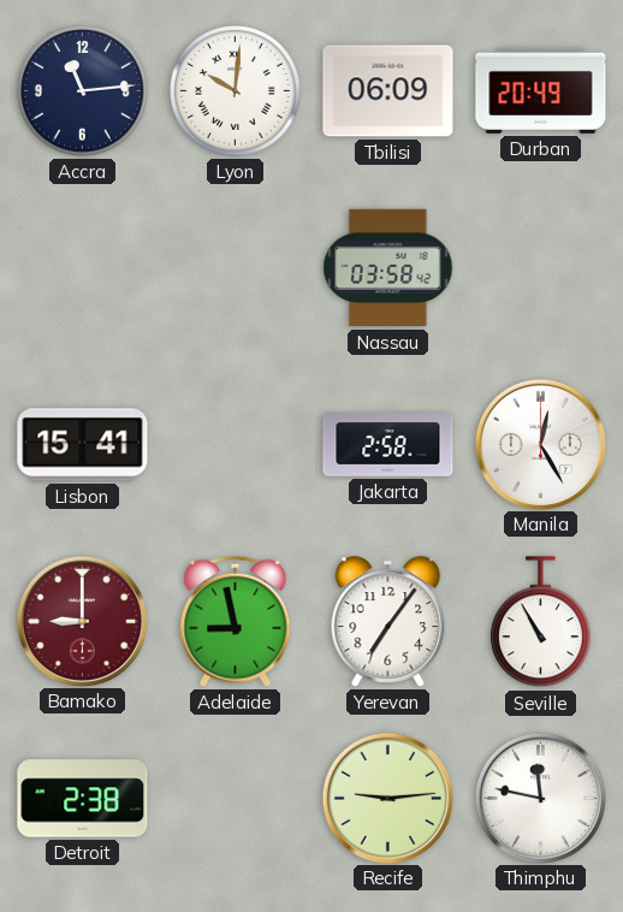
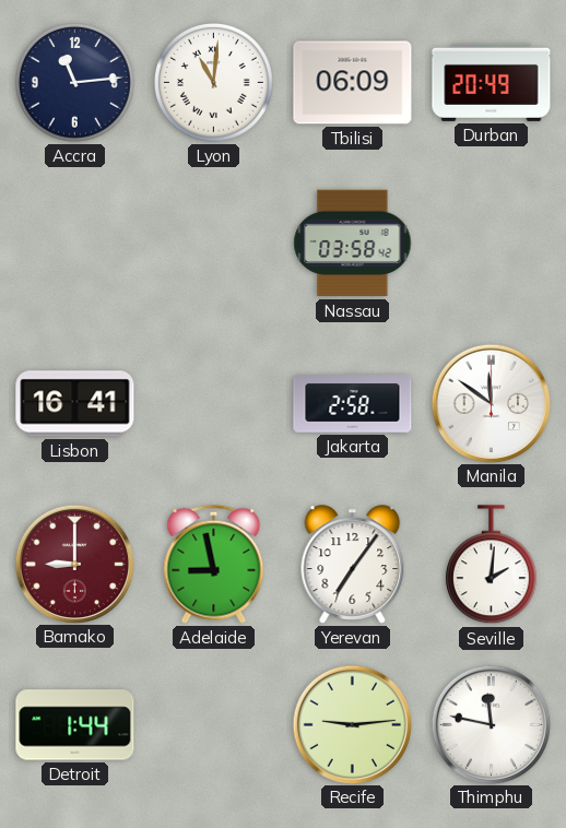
Lyon: 10:01 -> 11:01
Lisbon: 15:41 -> 16:41
Manila: 12:25 -> 11:51
Seville: 10:55 -> 2:01
Detroit: 2:38 -> 1:44
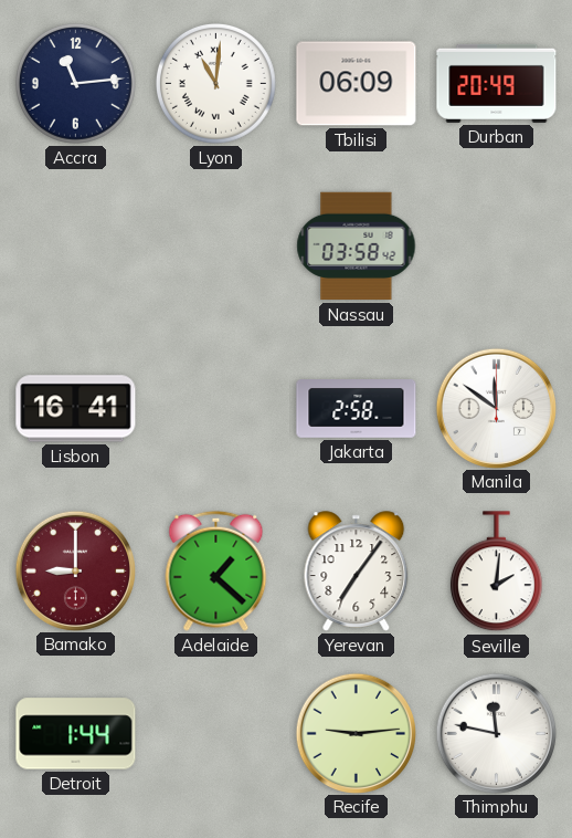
Adelaide: 8:58 -> 1:22
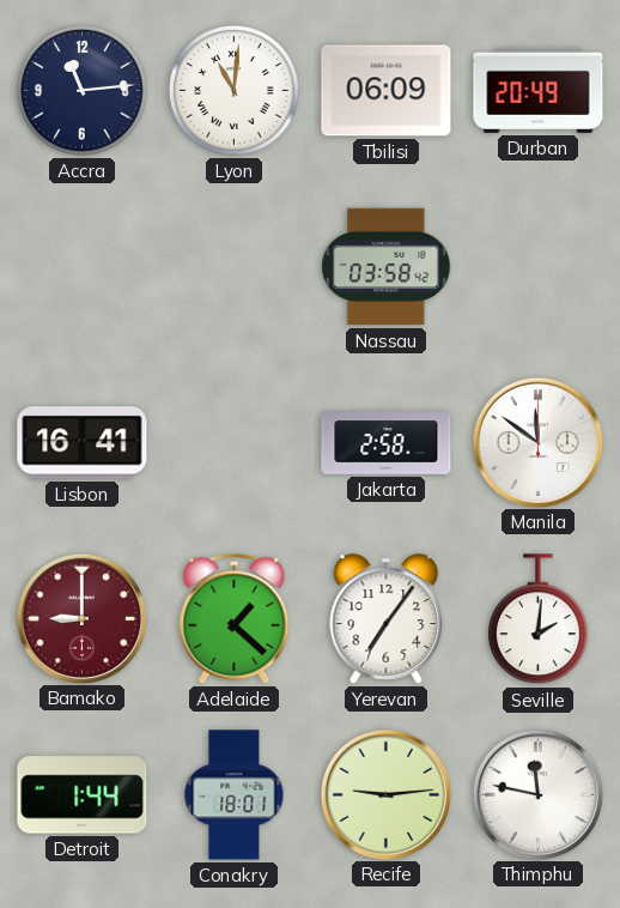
Conakry: none -> 18:01
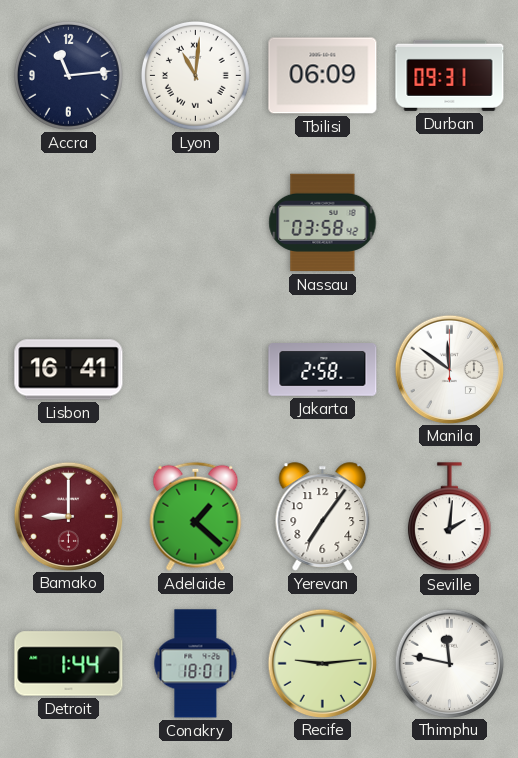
Durban: 20:49 -> 09:31
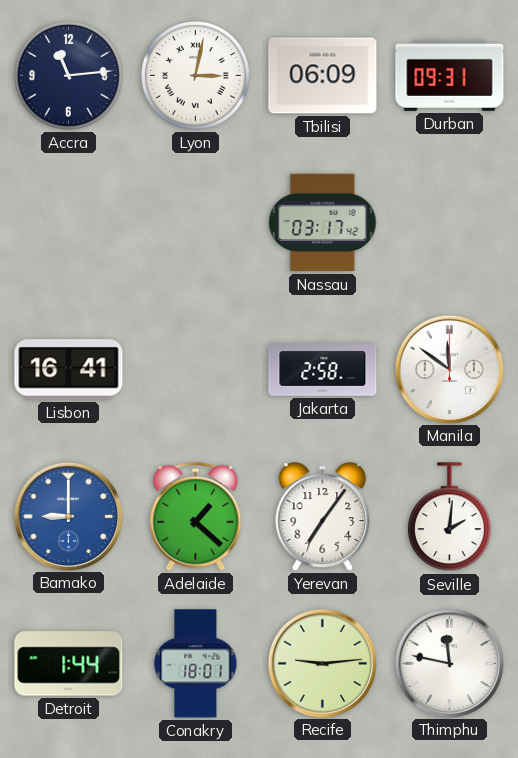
Lyon: 11:01 -> 3:02
Nassau: 03:58 -> 03:17
Bamako dial: burgundy -> blue
